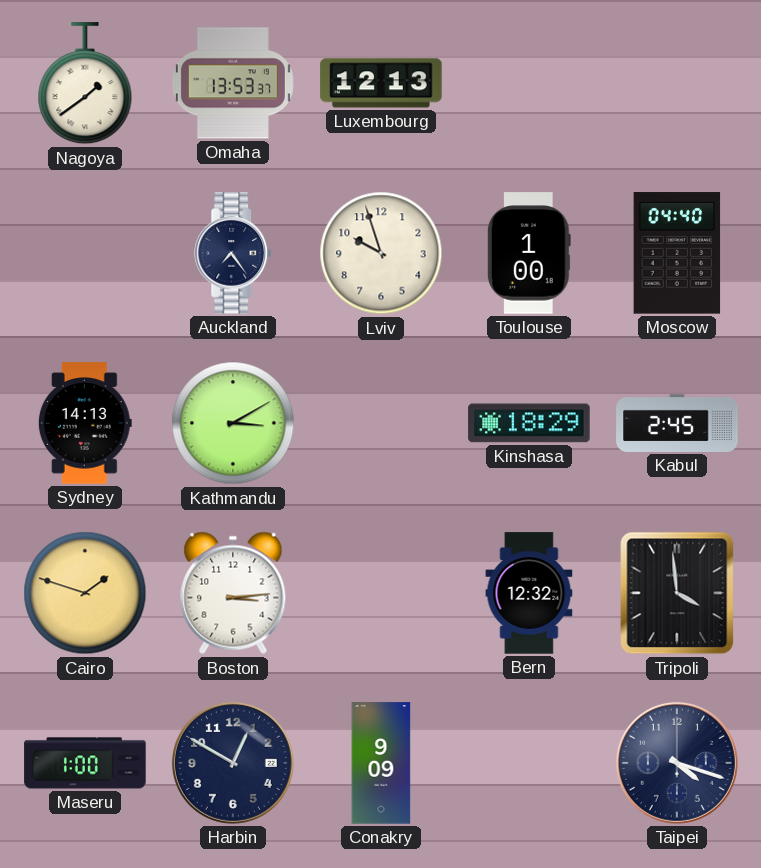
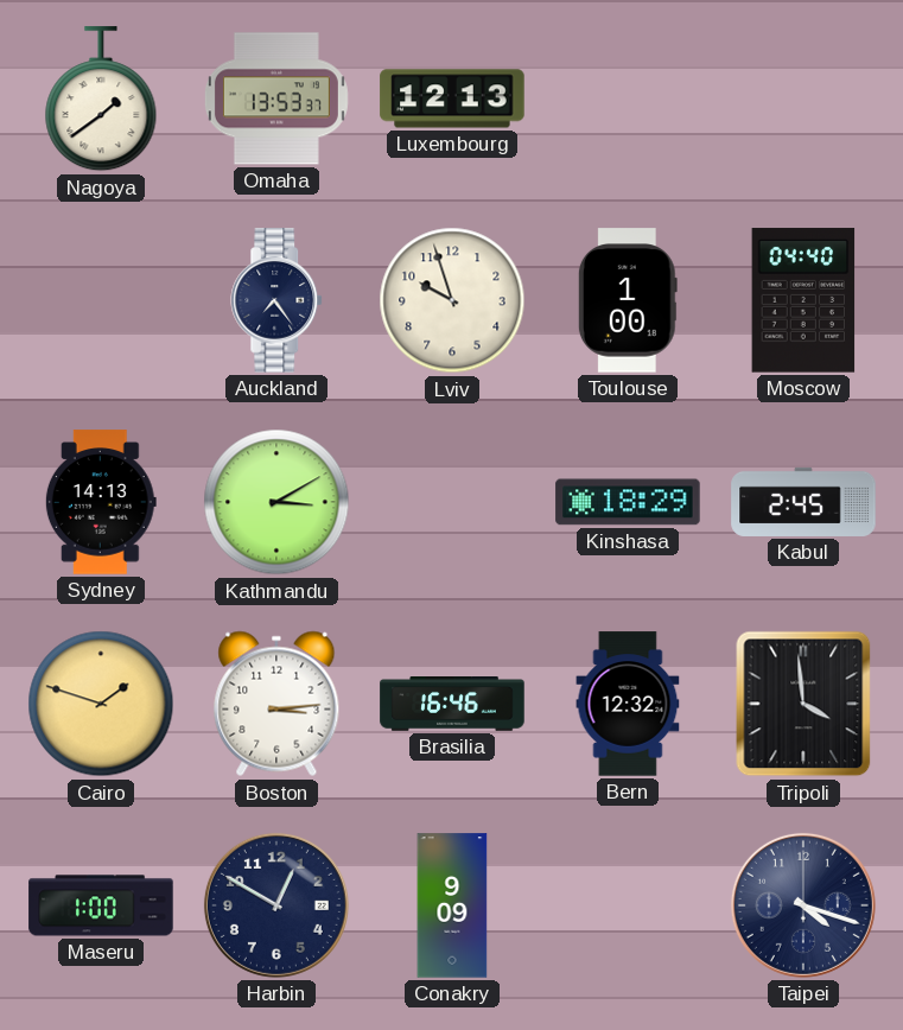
Brasilia: none -> 16:46
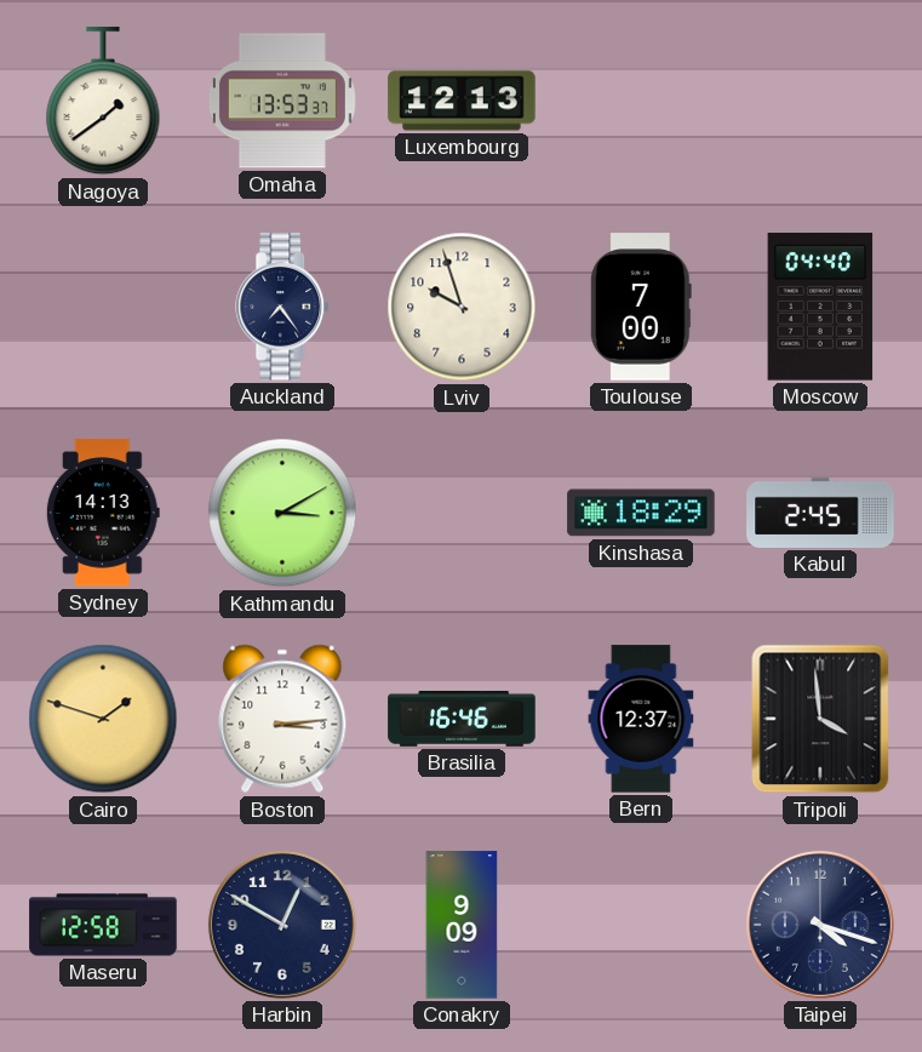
Toulouse: 1:00 -> 7:00
Bern: 12:32 -> 12:37
Maseru: 1:00 -> 12:58
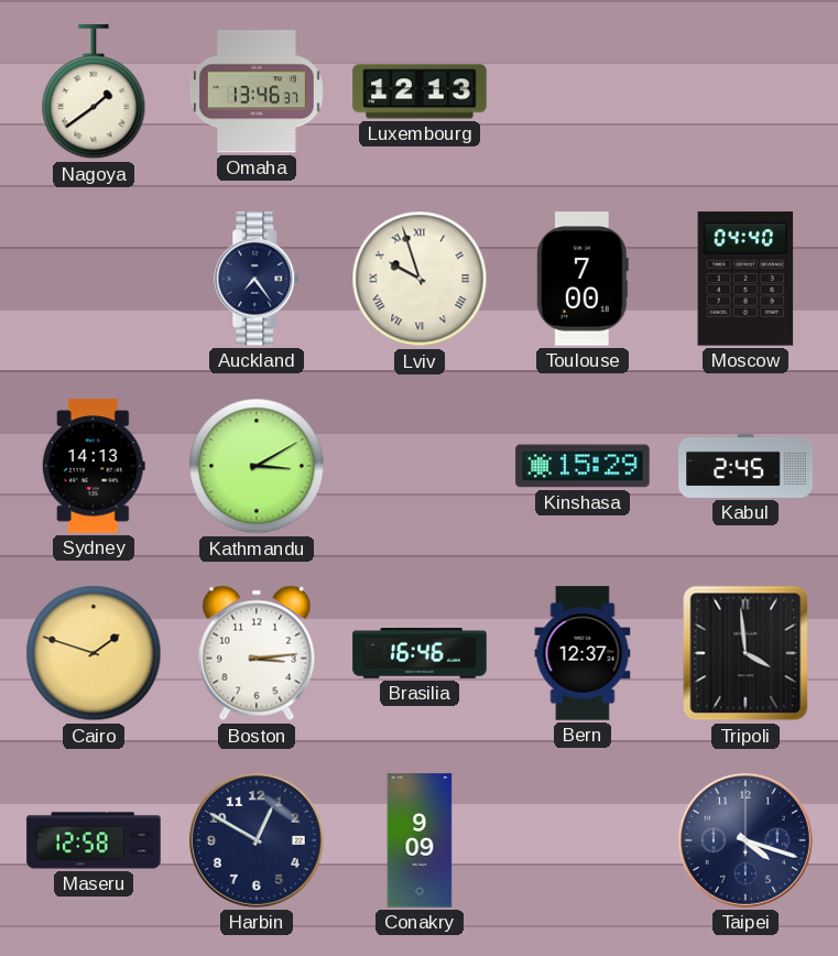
Omaha: 13:53 -> 13:46
Lviv numerals: Arabic -> Roman
Kinshasa: 18:29 -> 15:29
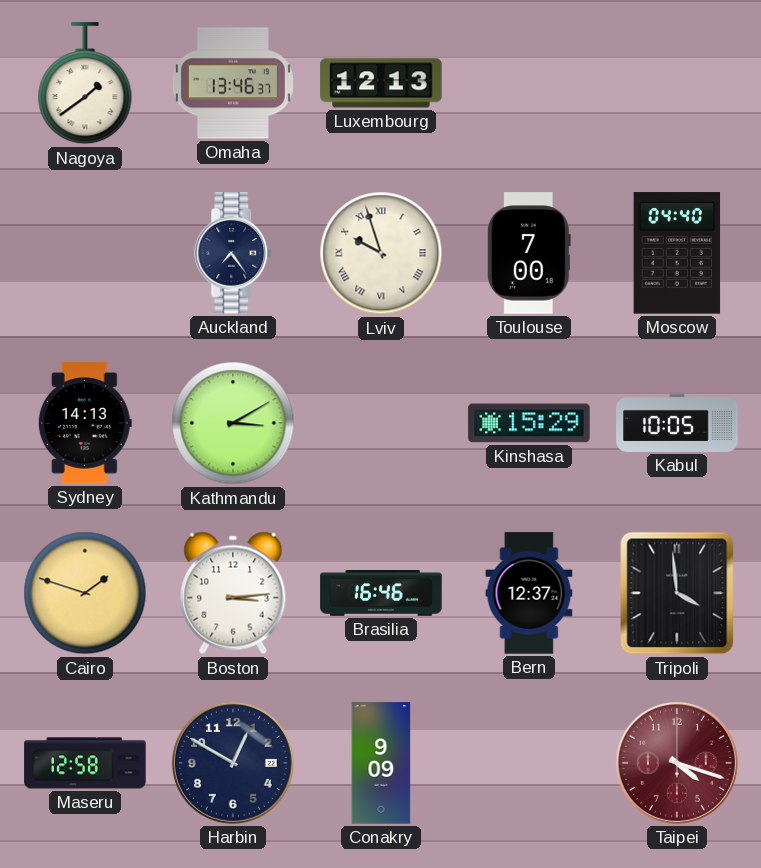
Kabul: 2:45 -> 10:05
Taipei dial: navy -> burgundy
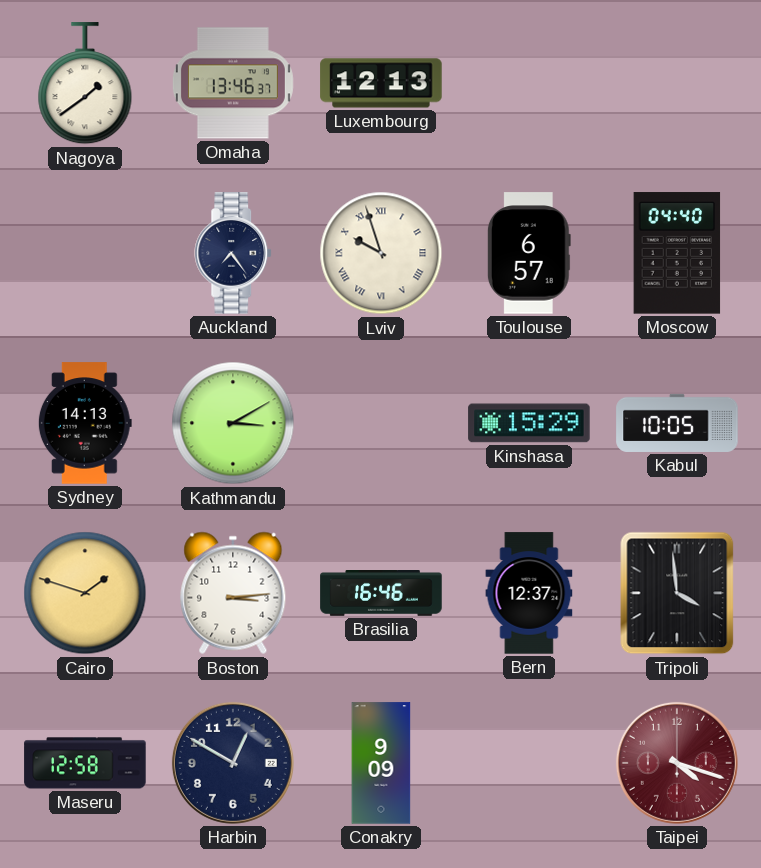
Toulouse: 7:00 -> 6:57
